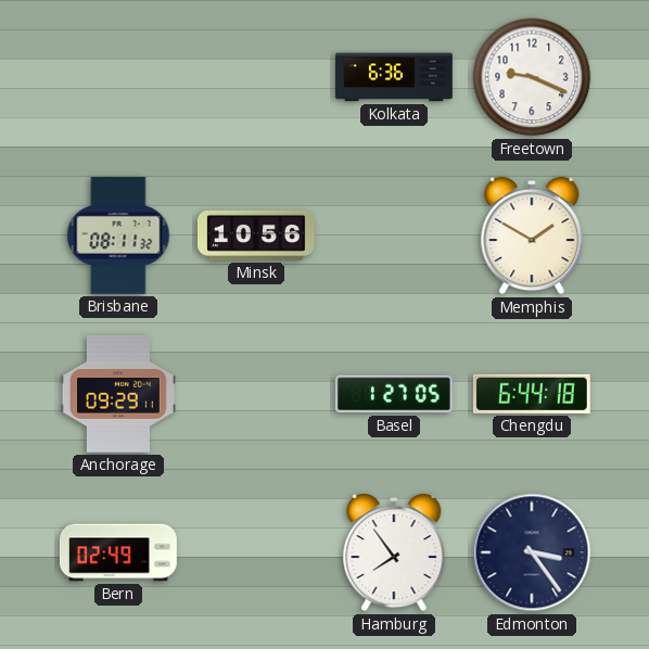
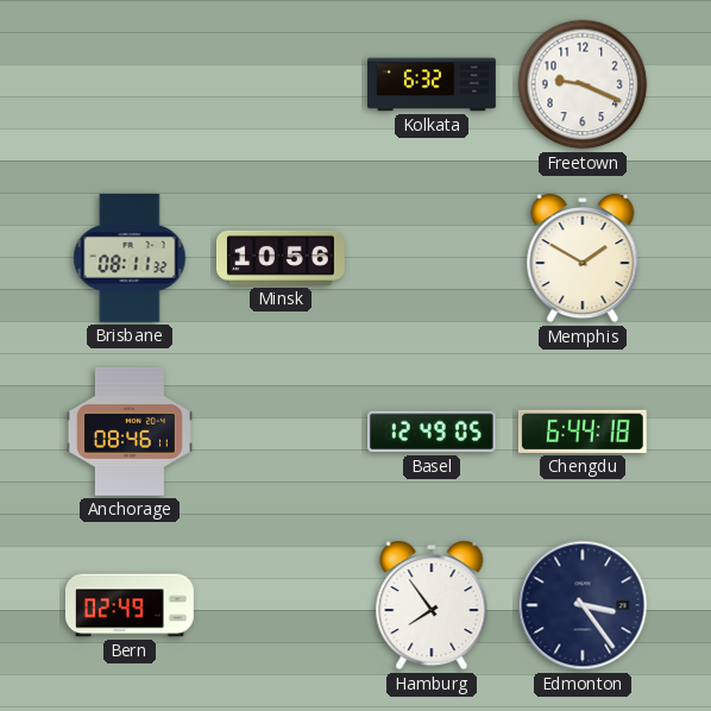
Kolkata: 6:36 -> 6:32
Anchorage: 09:29 -> 08:46
Basel: 1:27 -> 12:49
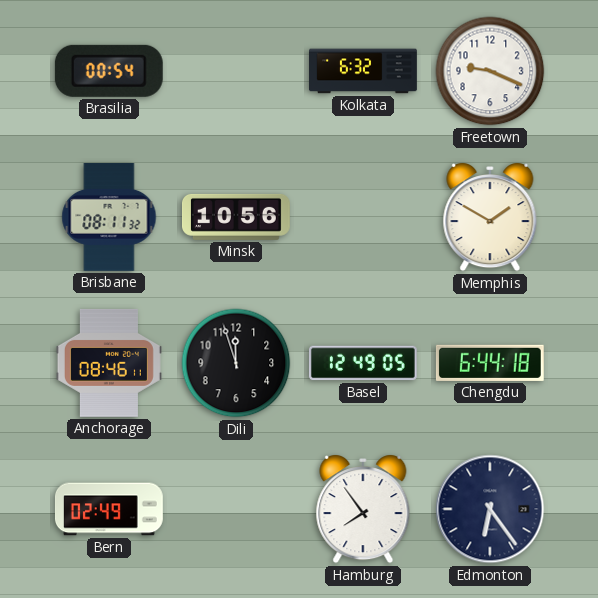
Brasilia: none -> 00:54
Dili: none -> 11:57
Edmonton: 3:24 -> 6:24
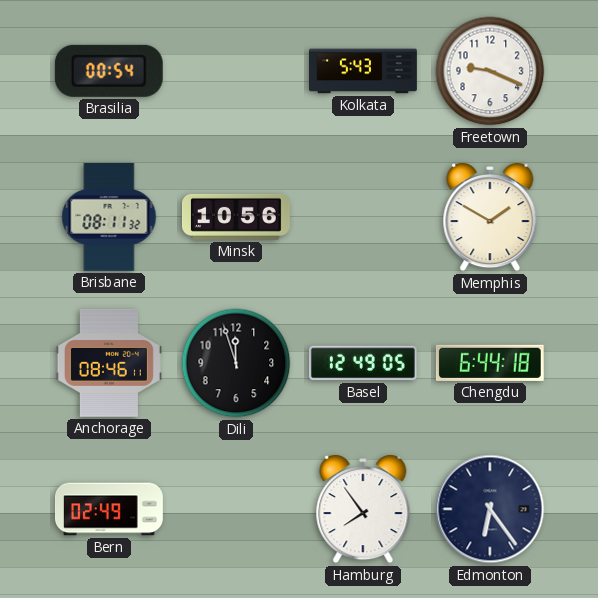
Kolkata: 6:32 -> 5:43
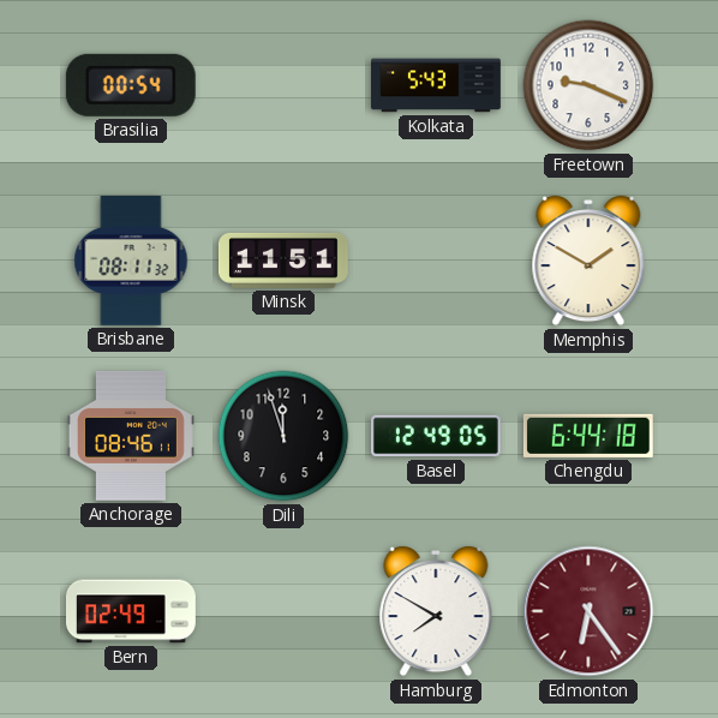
Minsk: 10:56 -> 11:51
Hamburg: 7:54 -> 7:50
Edmonton dial: navy -> burgundy
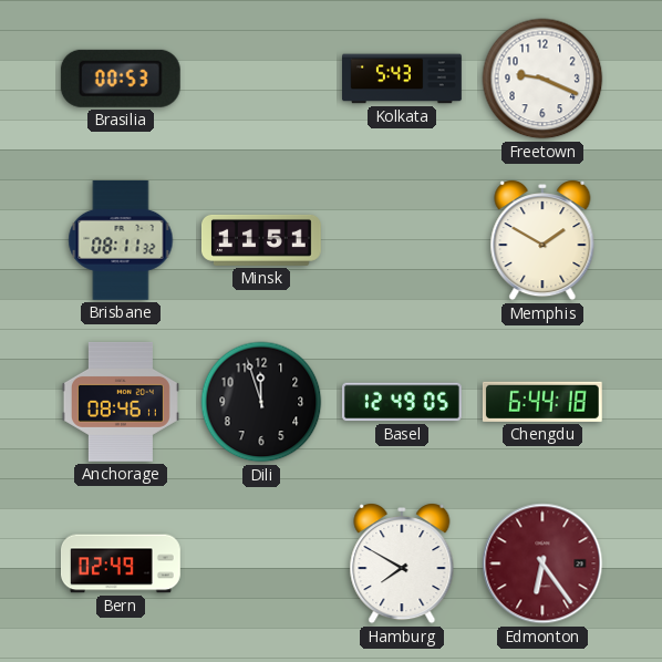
Brasilia: 00:54 -> 00:53
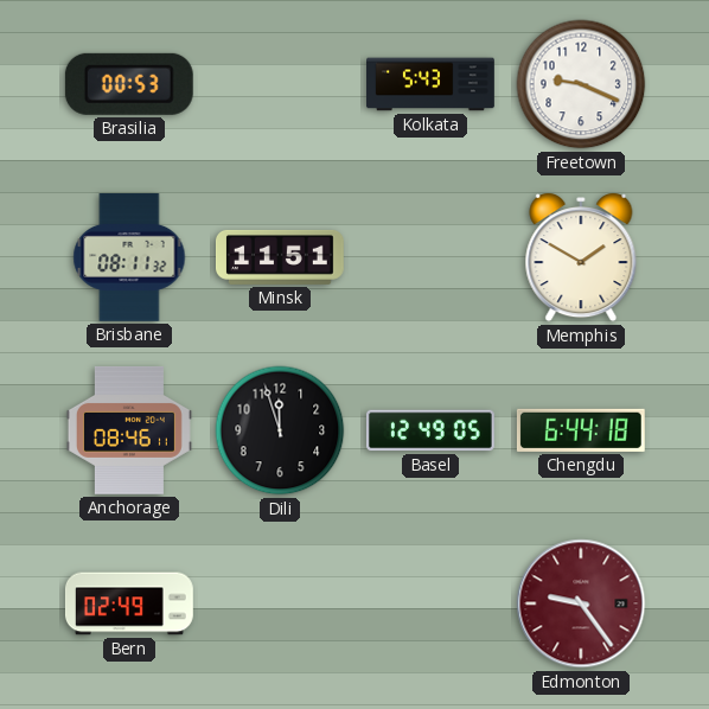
Hamburg: 7:50 -> none
Edmonton: 6:24 -> 9:24
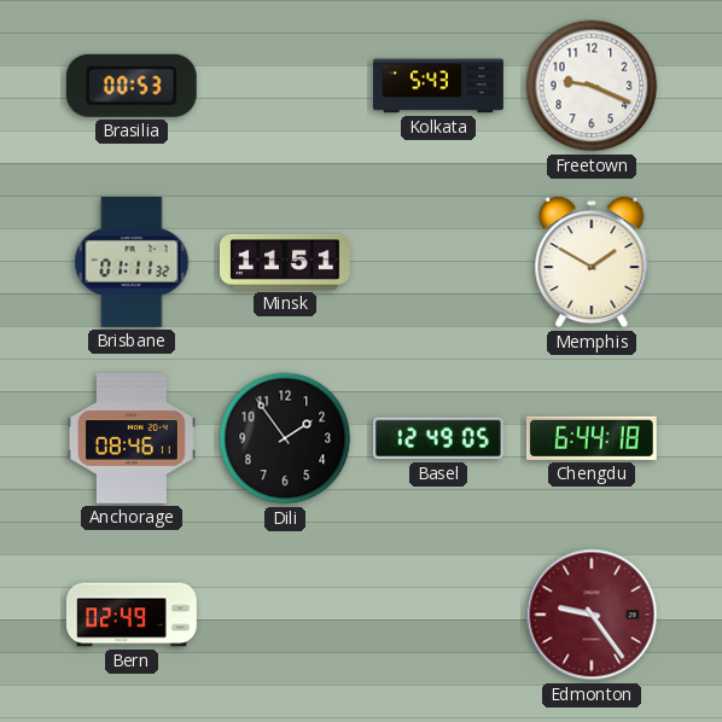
Brisbane: 08:11 -> 01:11
Dili: 11:57 -> 1:54
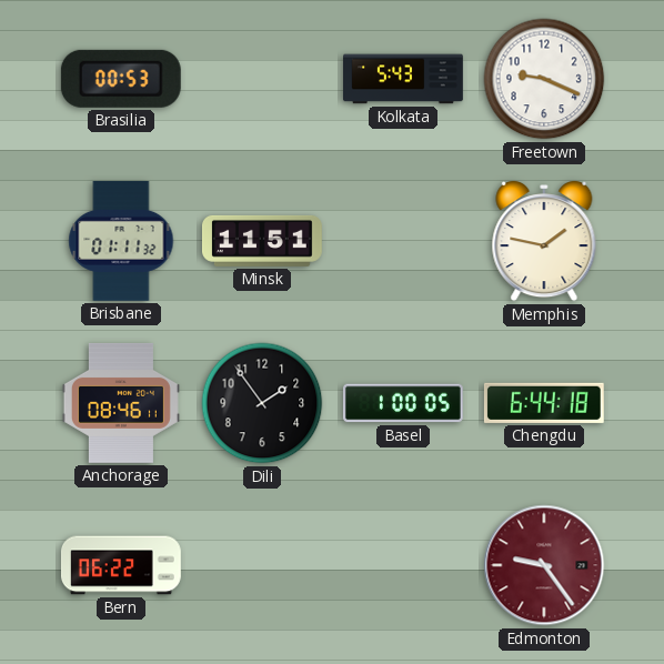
Memphis: 1:50 -> 1:47
Basel: 12:49 -> 1:00
Bern: 02:49 -> 06:22
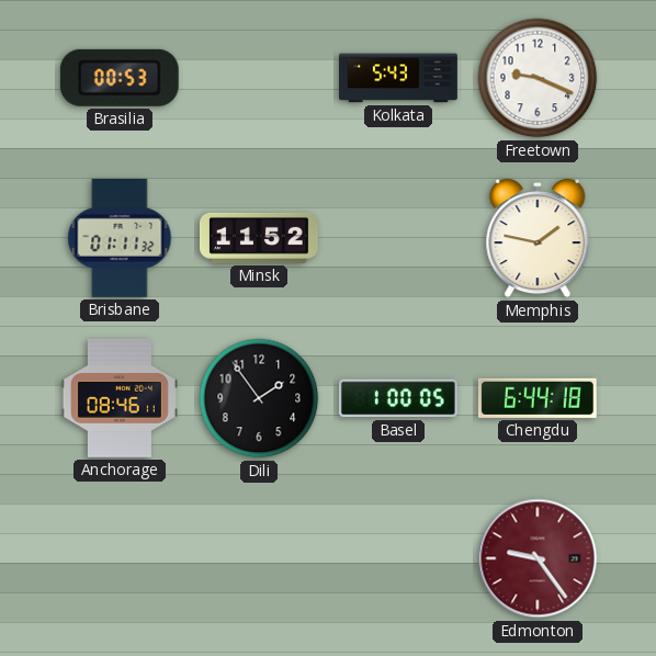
Minsk: 11:51 -> 11:52
Bern: 06:22 -> none
